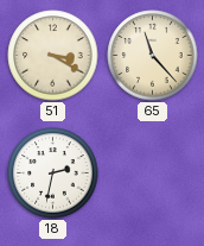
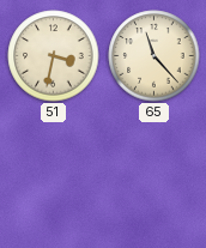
51: 3:20 -> 3:32
18: 2:32 -> none
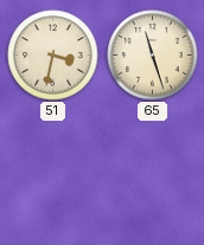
65: 11:23 -> 11:27
